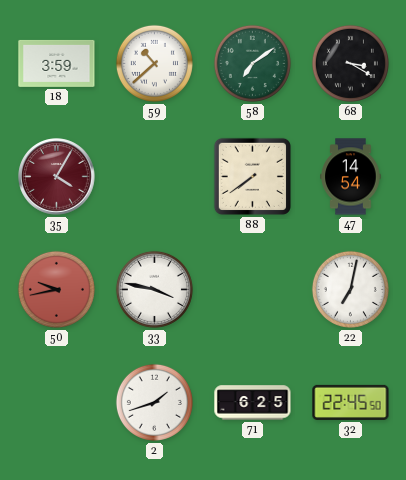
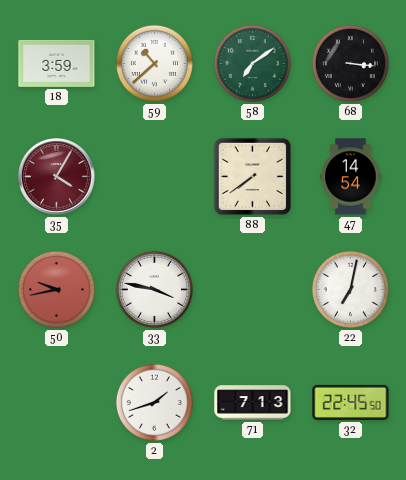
68: 3:20 -> 3:16
71: 6:25 -> 7:13
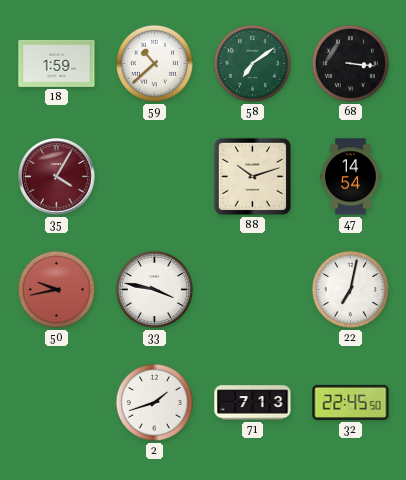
18: 3:59 -> 1:59
88: 7:39 -> 10:12
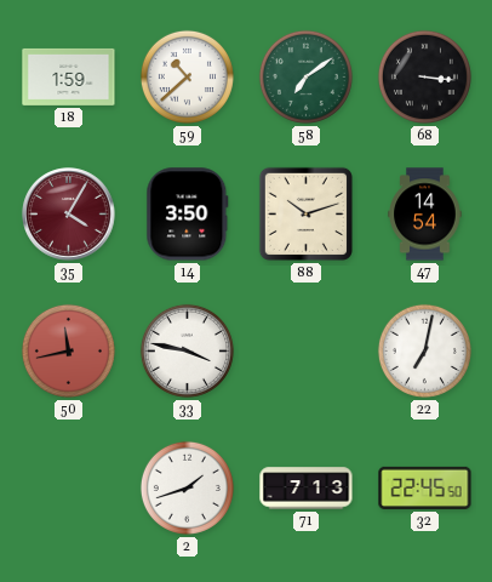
14: none -> 3:50
50: 9:43 -> 11:43
